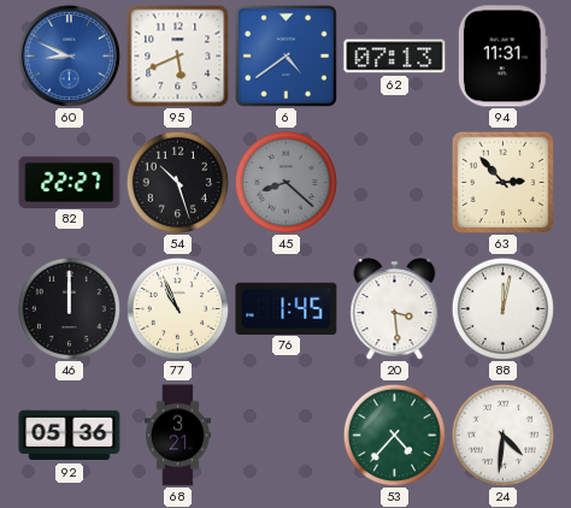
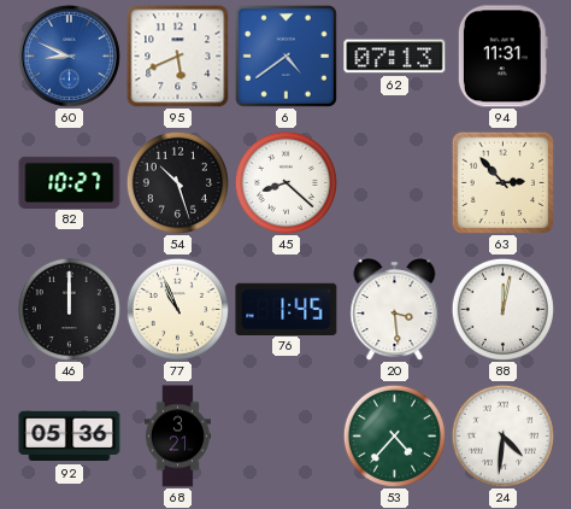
82: 22:27 -> 10:27
45 dial: grey -> white
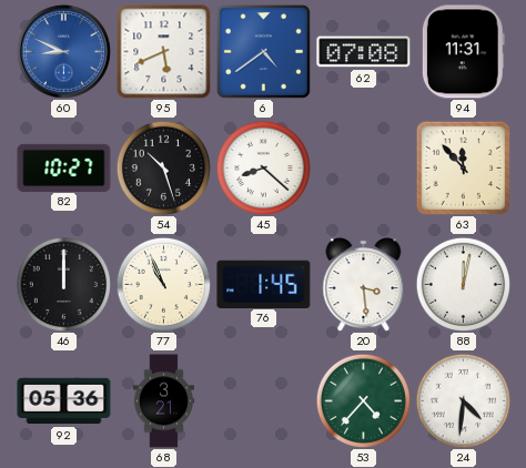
62: 07:13 -> 07:08
63: 2:53 -> 11:53
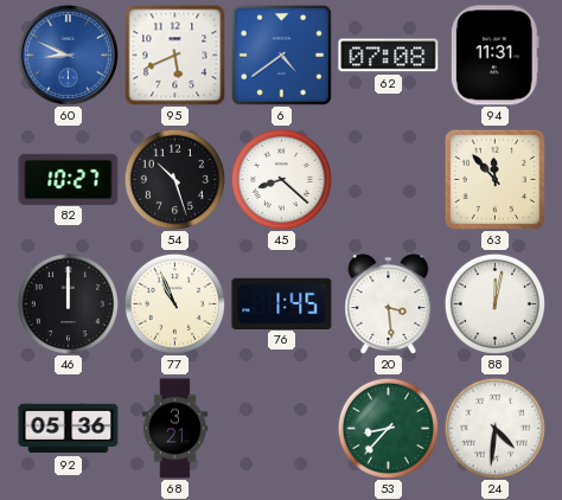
53: 4:37 -> 8:37
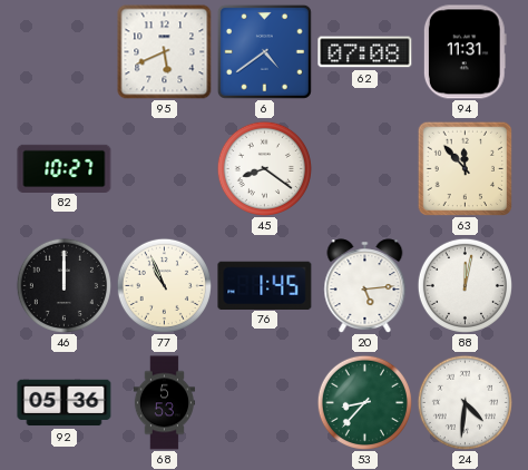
60: 8:49 -> none
54: 10:27 -> none
45: 8:22 -> 8:21
20: 3:29 -> 5:14
68: 3:21 -> 5:53
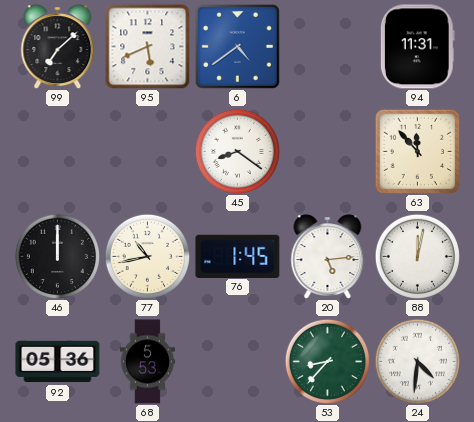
99: none -> 7:08
62: 07:08 -> none
82: 10:27 -> none
77: 10:56 -> 10:43
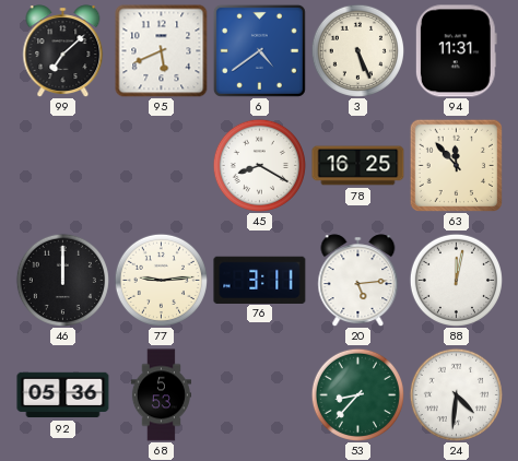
3: none -> 5:26
45: 8:21 -> 8:20
78: none -> 16:25
77: 10:43 -> 9:14
76: 1:45 -> 3:11
